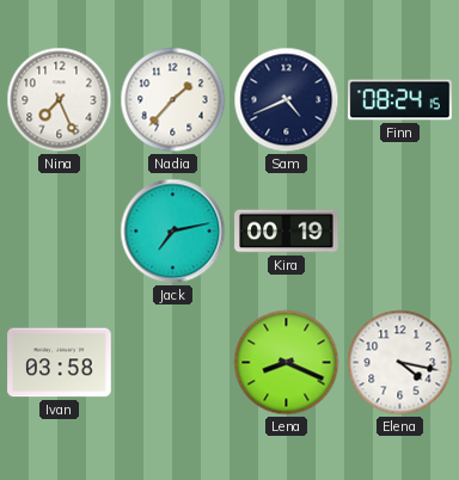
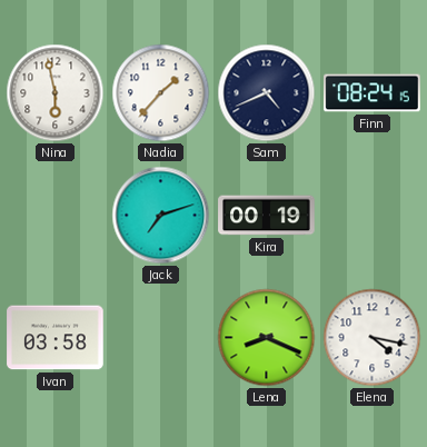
Nina: 7:26 -> 5:58
Jack: 7:13 -> 7:12
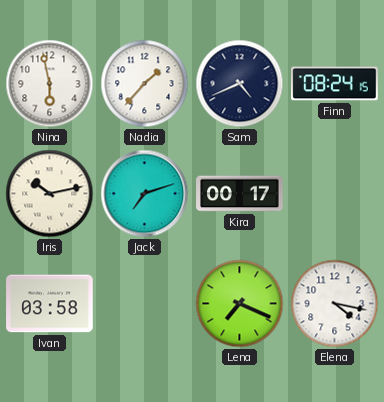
Iris: none -> 10:13
Kira: 00:19 -> 00:17
Lena: 8:19 -> 7:19
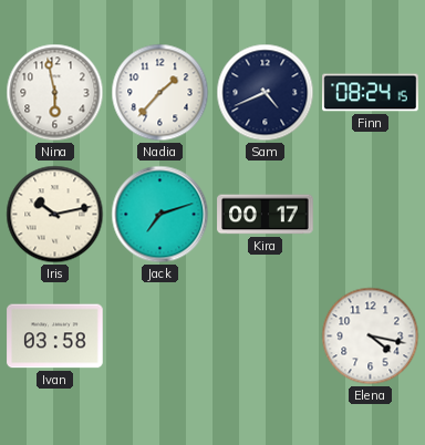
Lena: 7:19 -> none
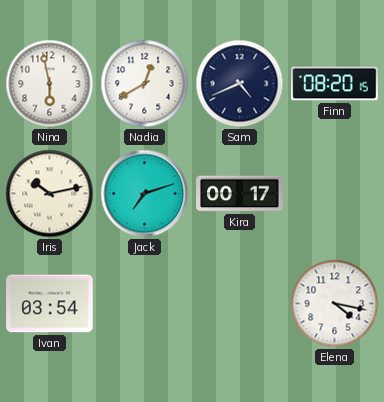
Nadia: 1:37 -> 12:40
Finn: 08:24 -> 08:20
Ivan: 03:58 -> 03:54
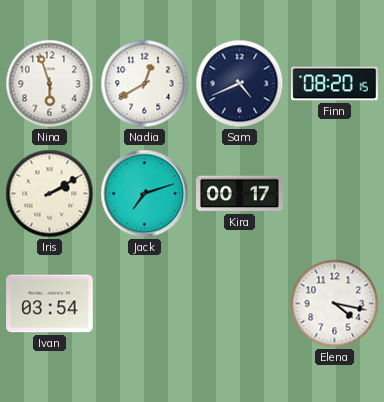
Nina: 5:58 -> 5:57
Iris: 10:13 -> 2:10
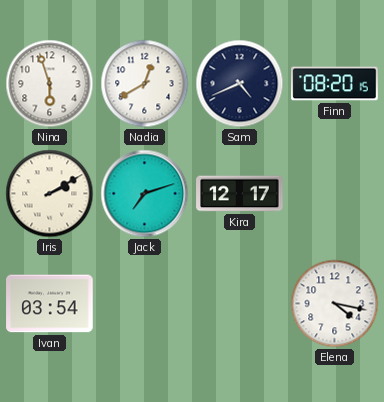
Kira: 00:17 -> 12:17
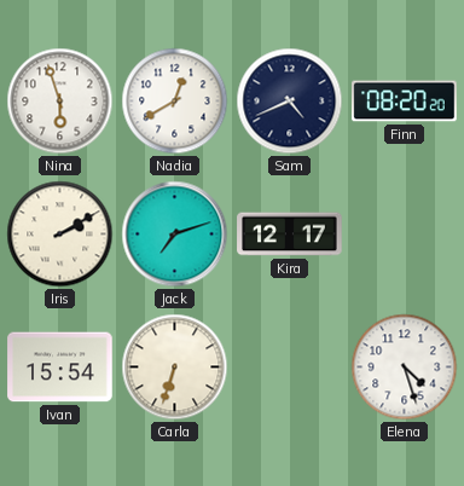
Finn: 08:20:15 -> 08:20:20
Ivan: 03:54 -> 15:54
Carla: none -> 6:33
Elena: 4:17 -> 4:27
